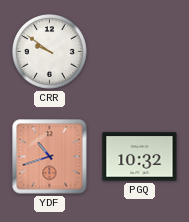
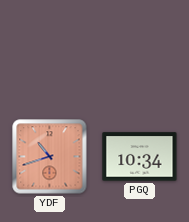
CRR: 9:51 -> none
PGQ: 10:32 -> 10:34
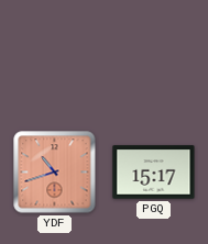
PGQ: 10:34 -> 15:17
